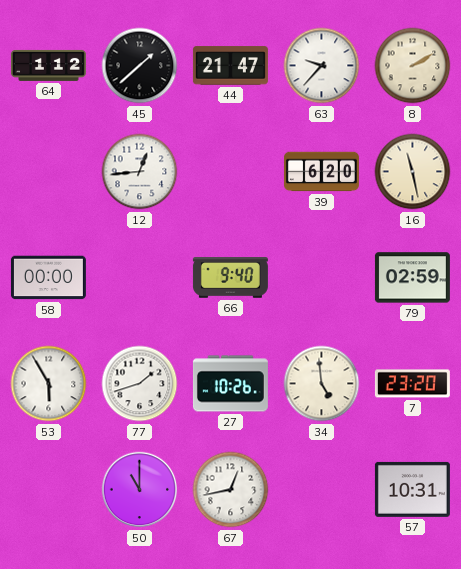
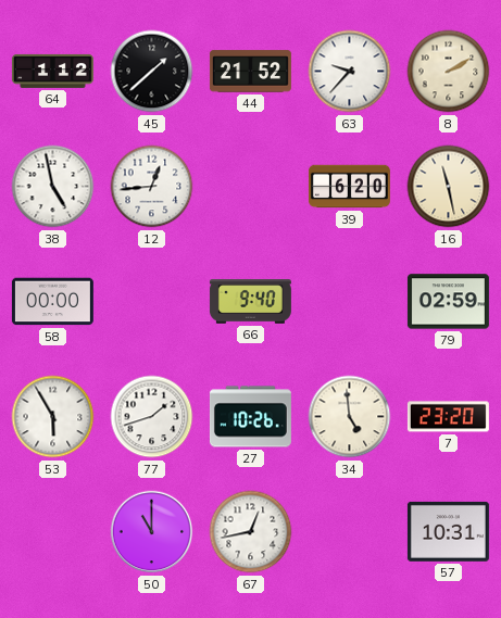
44: 21:47 -> 21:52
38: none -> 4:58
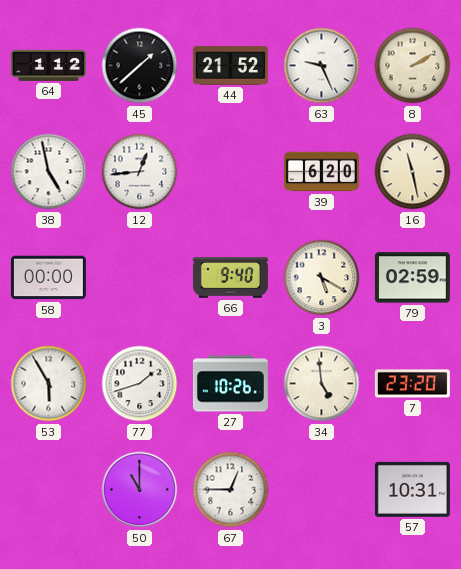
63: 9:37 -> 9:26
3: none -> 5:20
67: 12:43 -> 12:45
